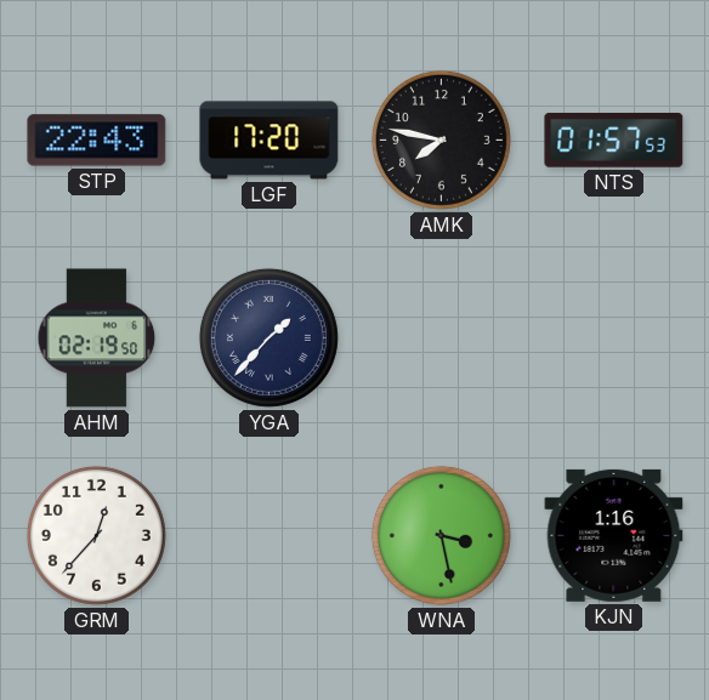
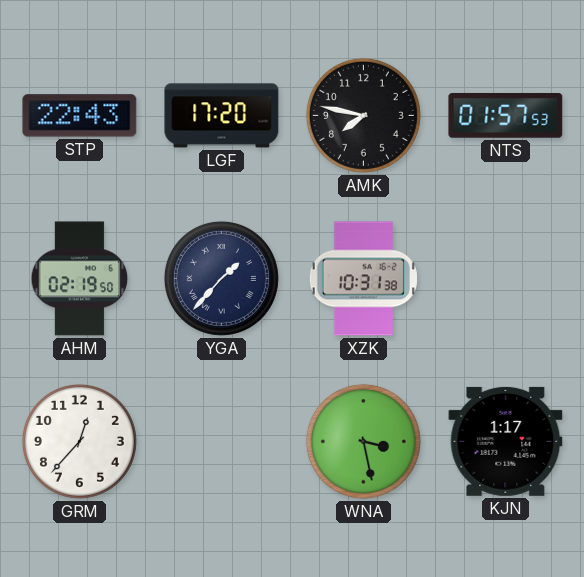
XZK: none -> 10:31
KJN: 1:16 -> 1:17
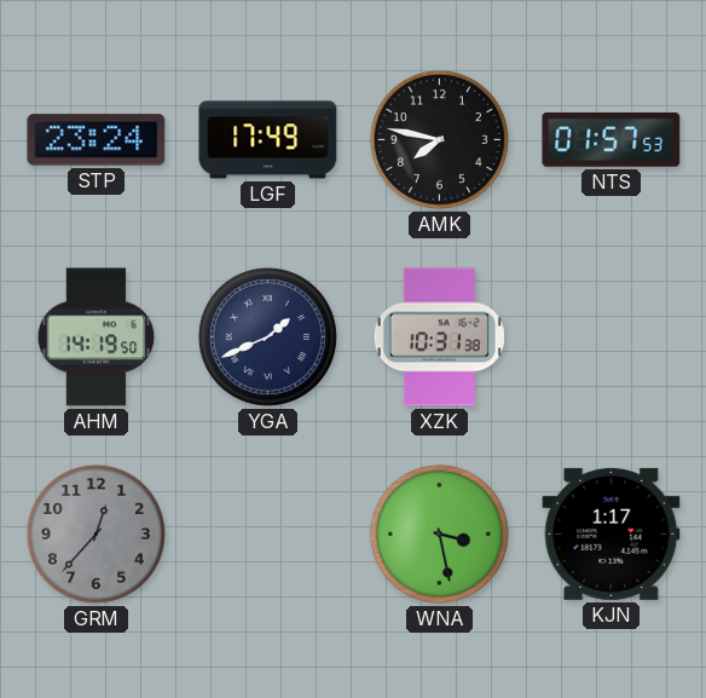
STP: 22:43 -> 23:24
LGF: 17:20 -> 17:49
AHM: 02:19 -> 14:19
YGA: 1:37 -> 1:41
GRM dial: white -> grey
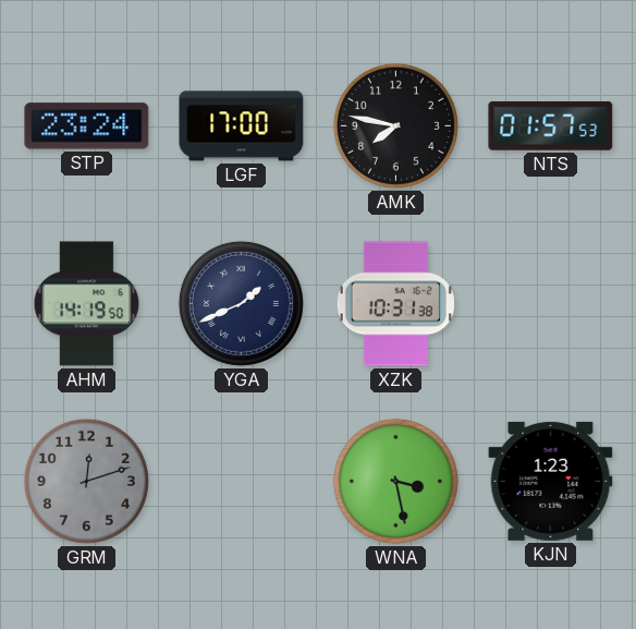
LGF: 17:49 -> 17:00
GRM: 12:37 -> 12:12
KJN: 1:17 -> 1:23
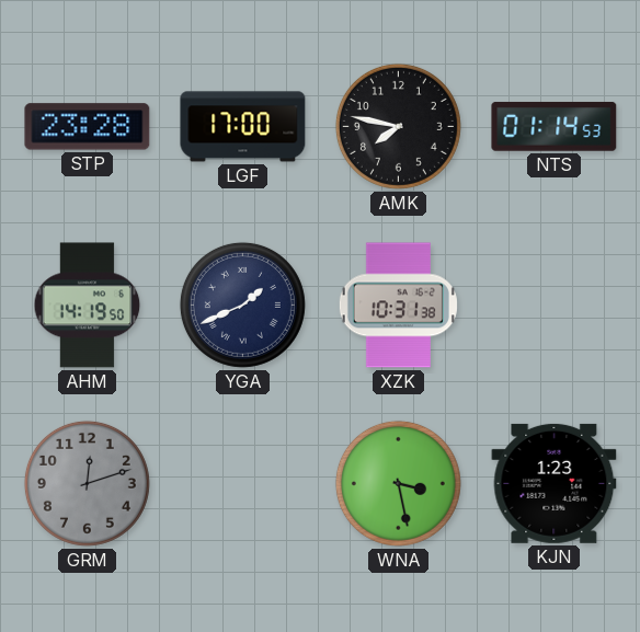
STP: 23:24 -> 23:28
NTS: 01:57 -> 01:14
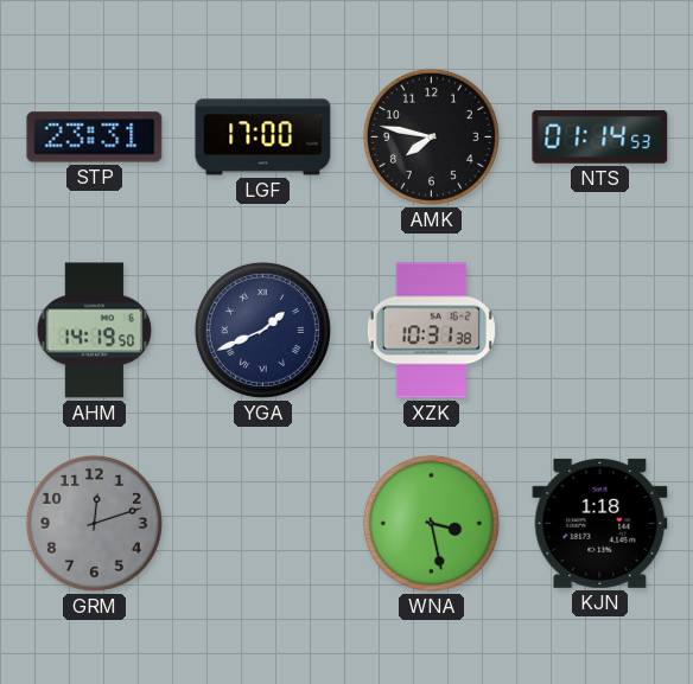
STP: 23:28 -> 23:31
KJN: 1:23 -> 1:18
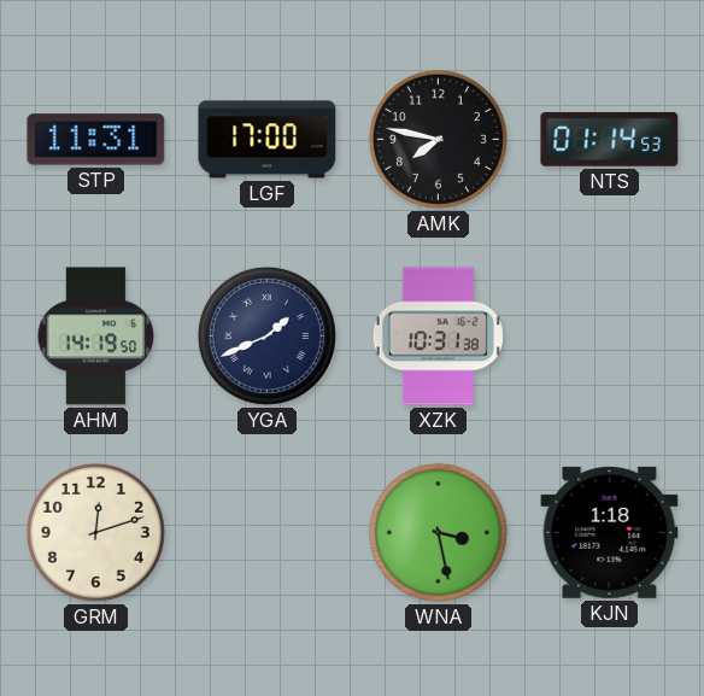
STP: 23:31 -> 11:31
GRM dial: grey -> cream
